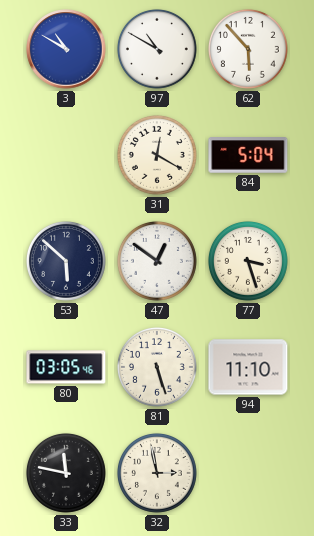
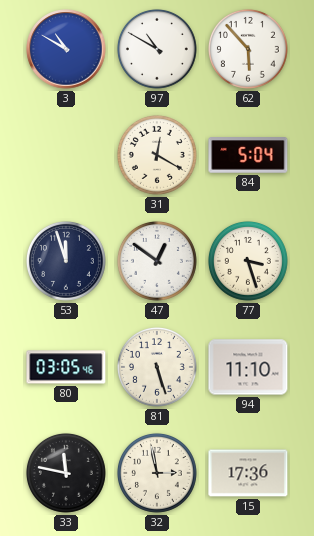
53: 5:52 -> 11:57
15: none -> 17:36
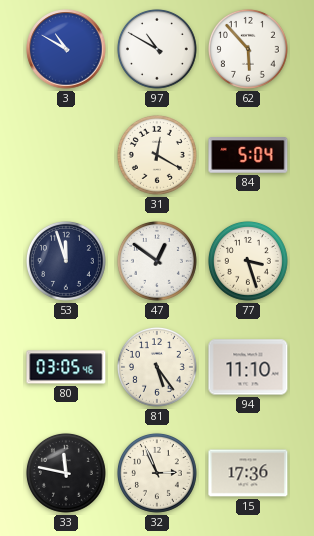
81: 5:27 -> 5:24
32: 2:58 -> 2:56
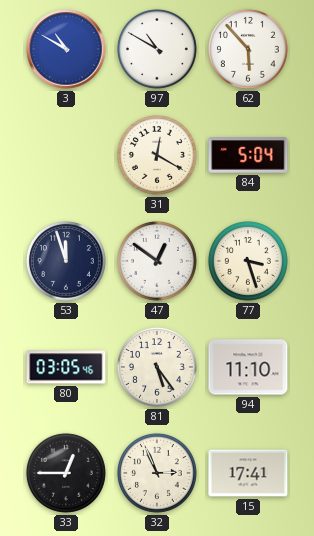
33: 11:47 -> 12:45
15: 17:36 -> 17:41
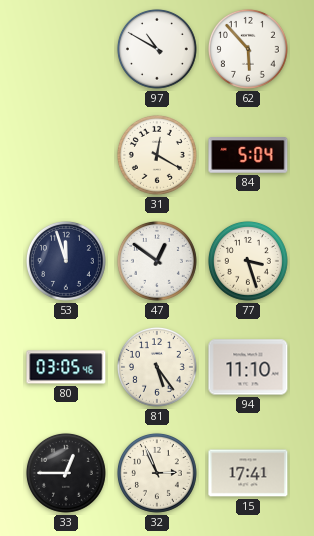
3: 10:50 -> none
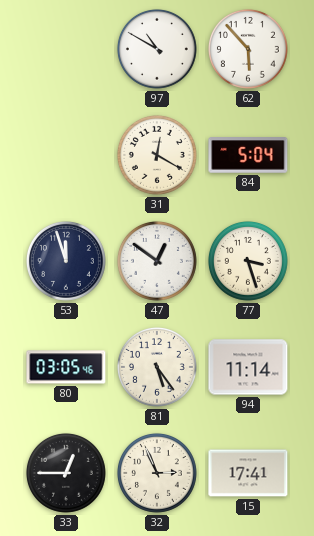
94: 11:10 -> 11:14
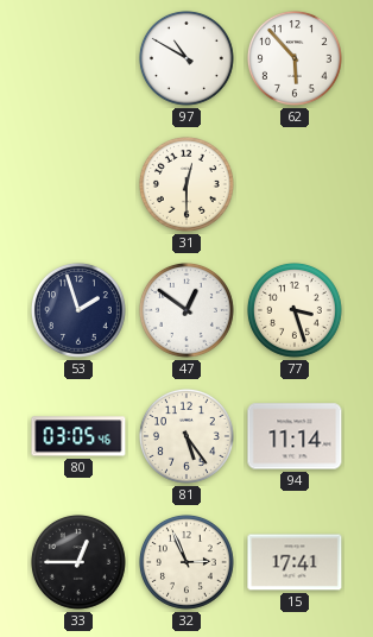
31: 12:20 -> 12:30
84: 5:04 -> none
53: 11:57 -> 1:57
